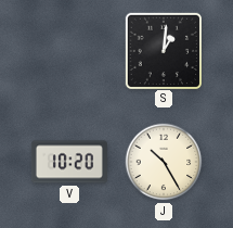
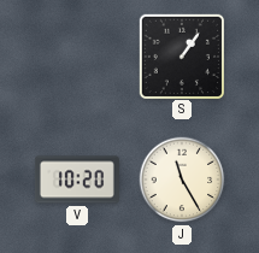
S: 1:01 -> 1:06
J: 10:25 -> 11:25
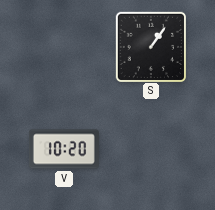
J: 11:25 -> none
